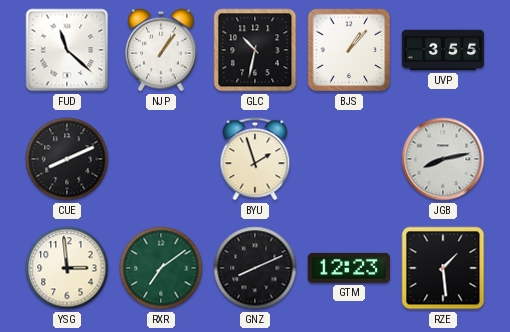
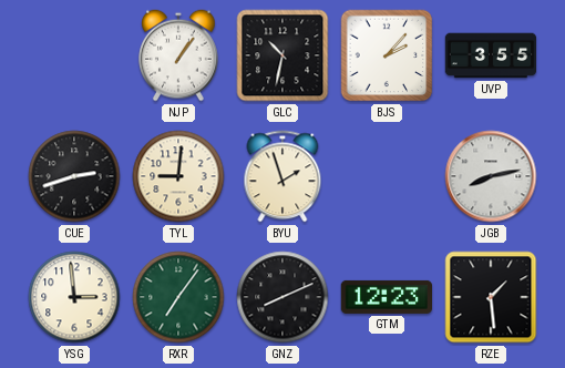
FUD: 11:22 -> none
BJS: 1:07 -> 2:07
CUE: 8:11 -> 2:42
TYL: none -> 9:01
RXR: 7:09 -> 7:06
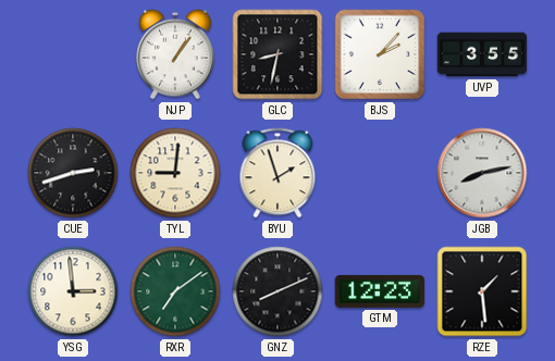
GLC: 10:32 -> 8:32
RXR: 7:06 -> 7:09
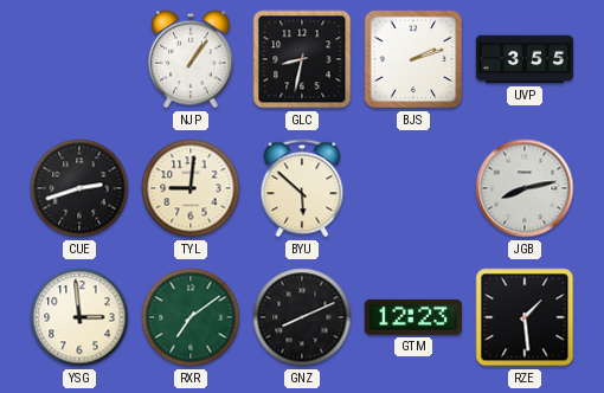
BJS: 2:07 -> 2:12
BYU: 1:57 -> 5:52
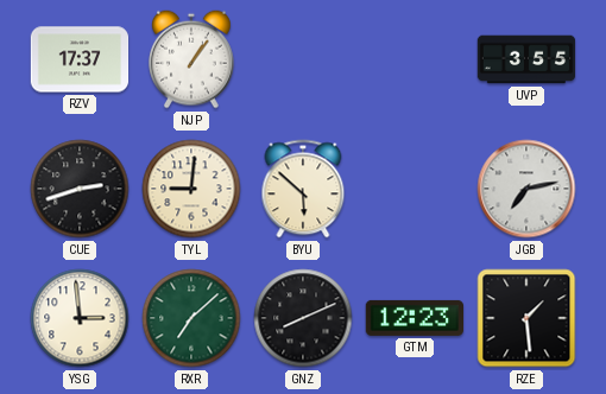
RZV: none -> 17:37
GLC: 8:32 -> none
BJS: 2:12 -> none
JGB: 8:13 -> 7:13
RXR: 7:09 -> 7:08
